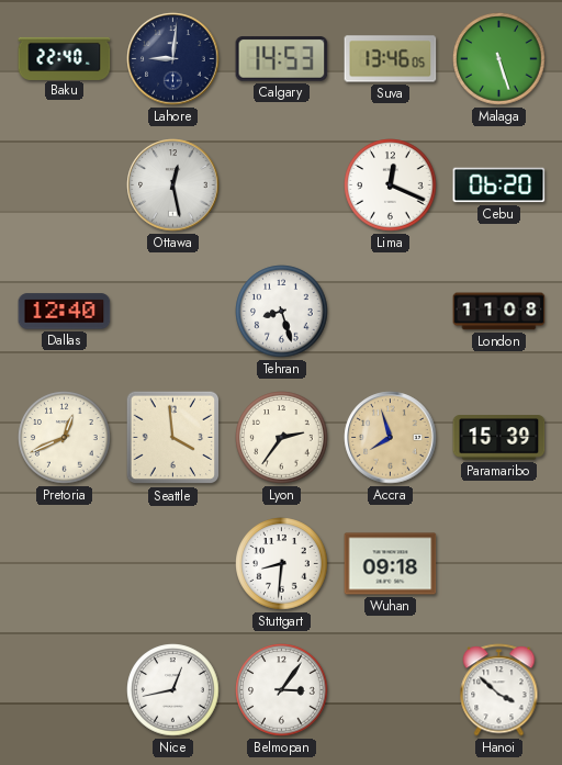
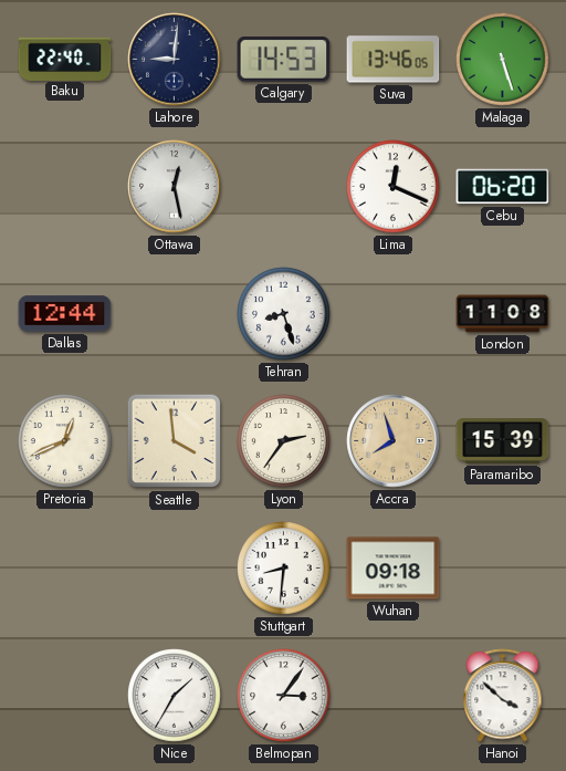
Dallas: 12:40 -> 12:44
Nice: 12:43 -> 1:35
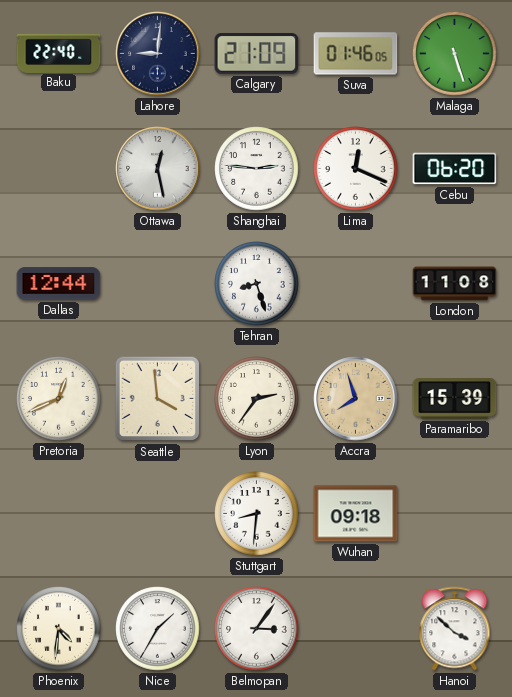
Calgary: 14:53 -> 21:09
Suva: 13:46 -> 01:46
Shanghai: none -> 2:46
Phoenix: none -> 4:31
